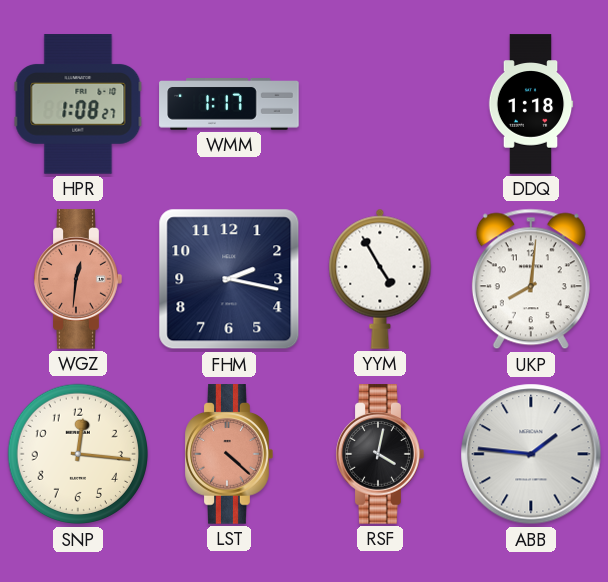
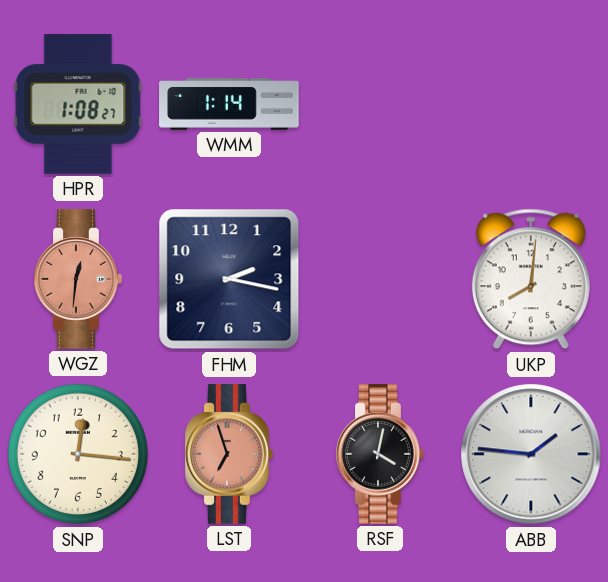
WMM: 1:17 -> 1:14
DDQ: 1:18 -> none
YYM: 4:55 -> none
LST: 4:22 -> 6:57
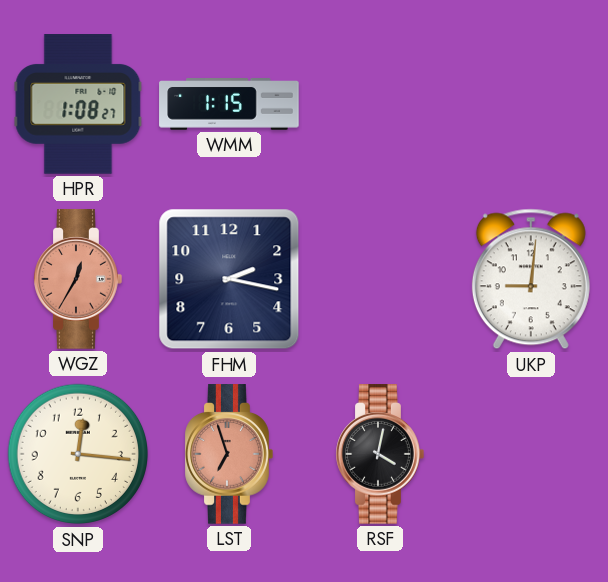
WMM: 1:14 -> 1:15
WGZ: 12:31 -> 12:35
UKP: 8:01 -> 9:01
ABB: 1:46 -> none
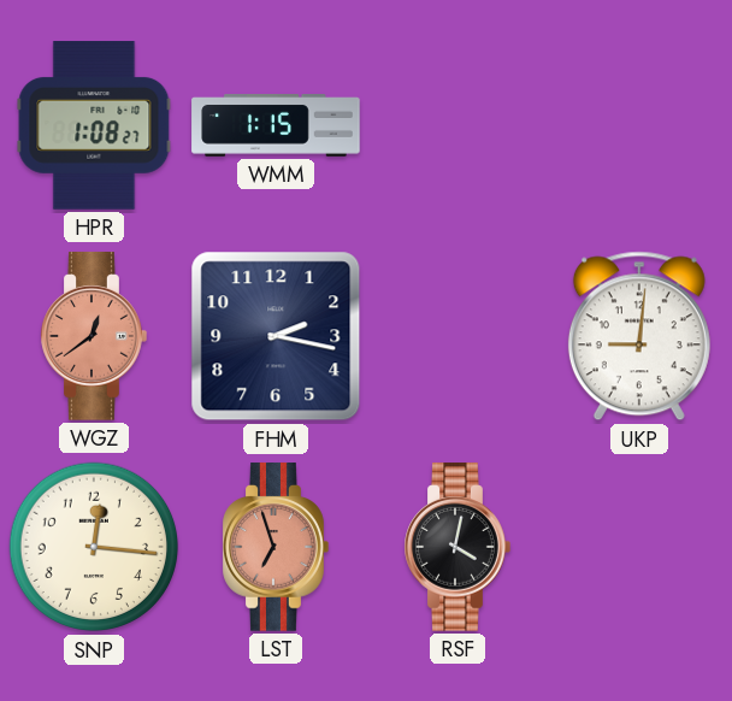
WGZ: 12:35 -> 12:39
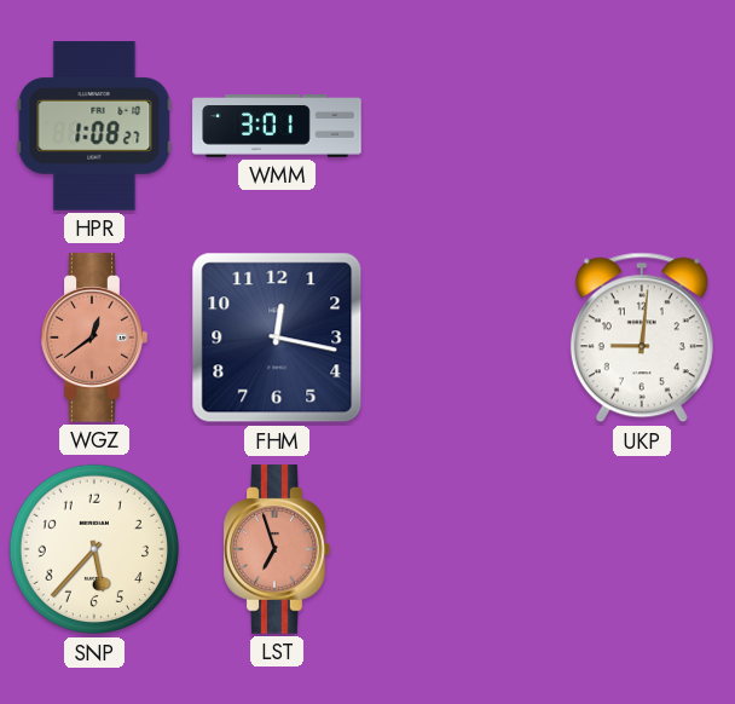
WMM: 1:15 -> 3:01
FHM: 2:17 -> 12:17
SNP: 12:16 -> 5:37
RSF: 4:02 -> none
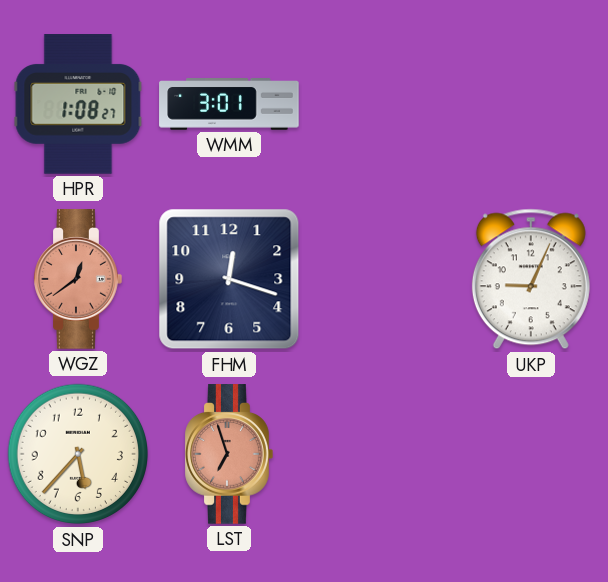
FHM: 12:17 -> 12:18
UKP: 9:01 -> 9:04
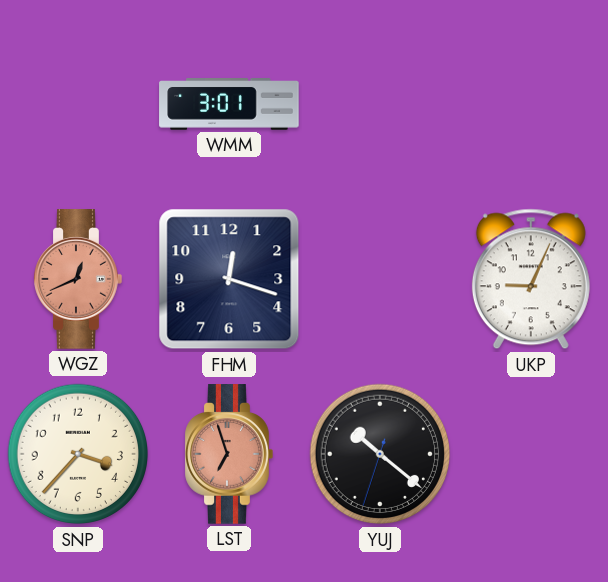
HPR: 1:08 -> none
WGZ: 12:39 -> 12:41
SNP: 5:37 -> 3:37
YUJ: none -> 10:21
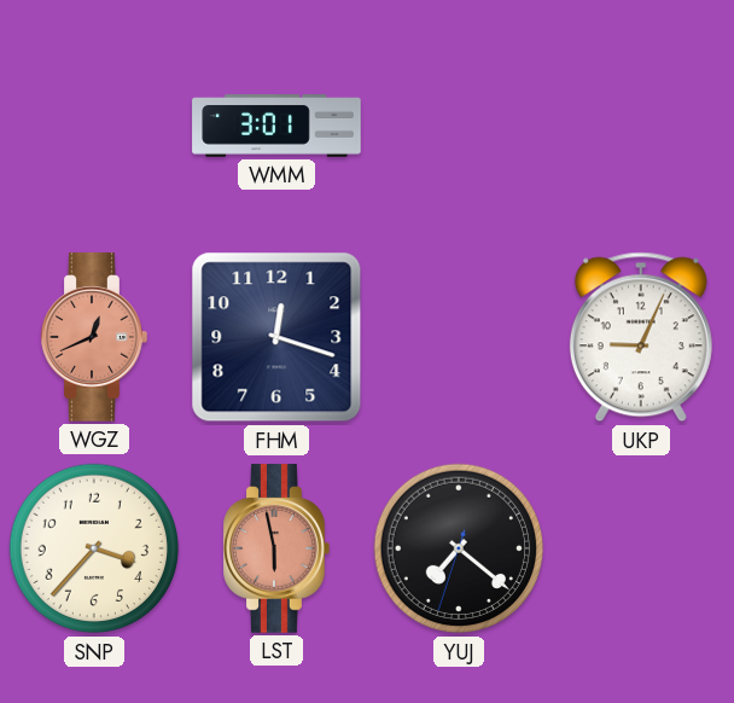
LST: 6:57 -> 5:58
YUJ: 10:21 -> 7:21
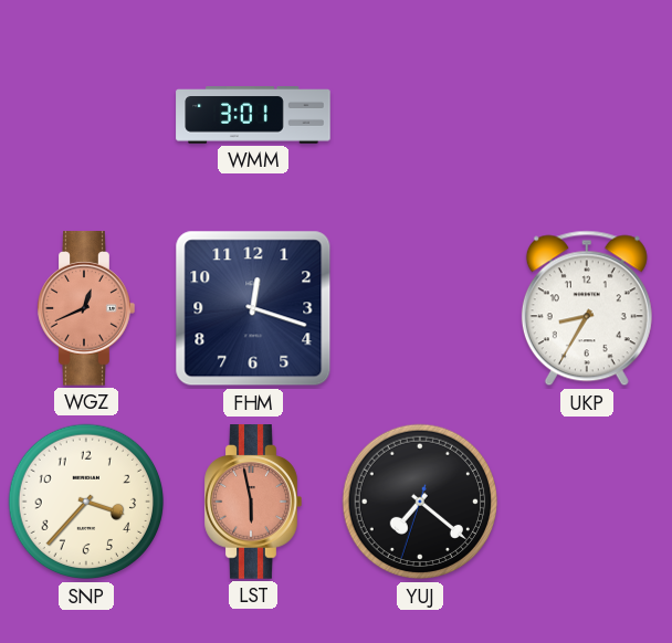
UKP: 9:04 -> 8:35
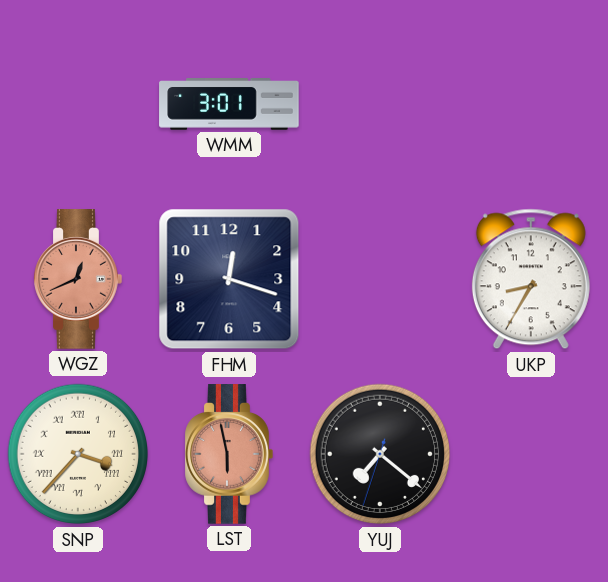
SNP numerals: Arabic -> Roman
